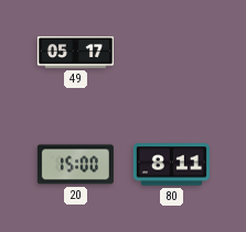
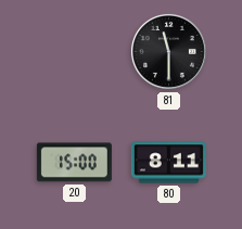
49: 05:17 -> none
81: none -> 11:30
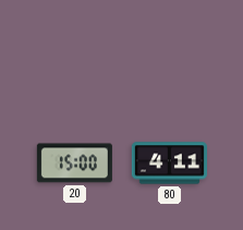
81: 11:30 -> none
80: 8:11 -> 4:11
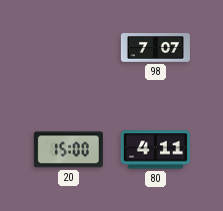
98: none -> 7:07
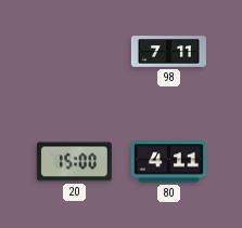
98: 7:07 -> 7:11
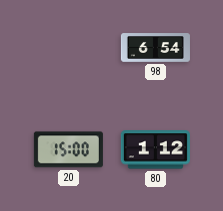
98: 7:11 -> 6:54
80: 4:11 -> 1:12
